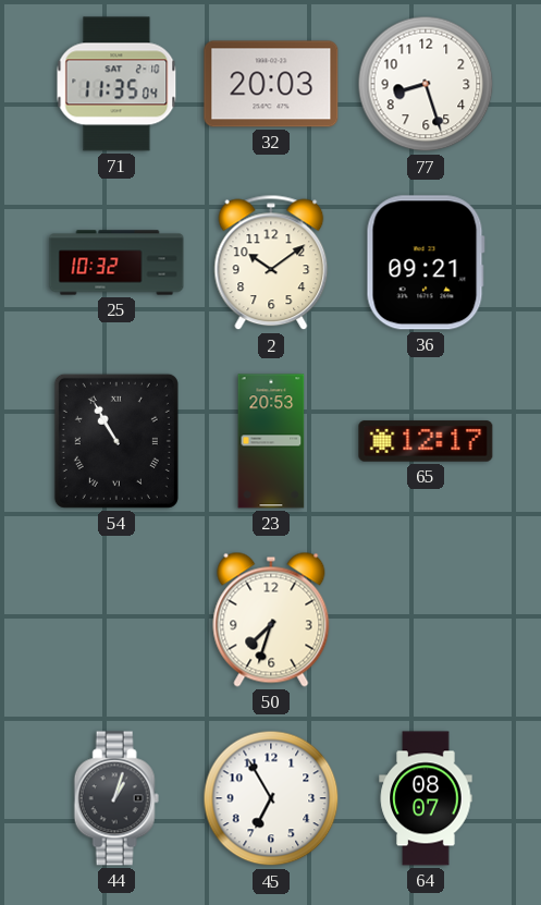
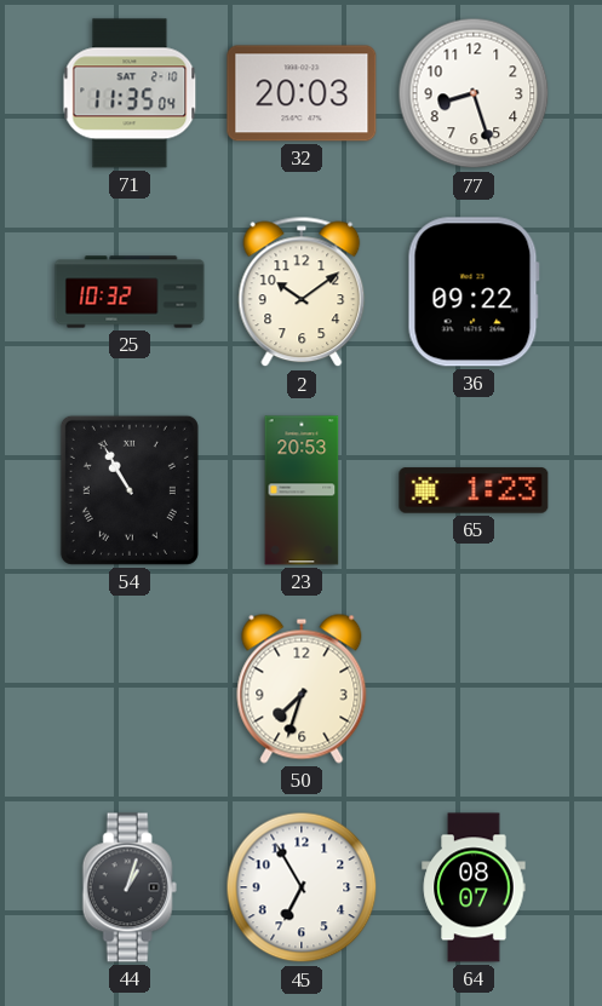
36: 09:21 -> 09:22
65: 12:17 -> 1:23
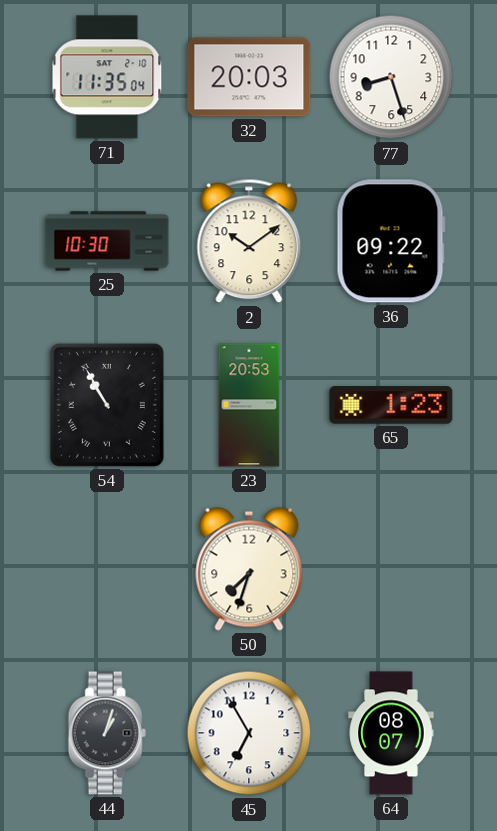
25: 10:32 -> 10:30
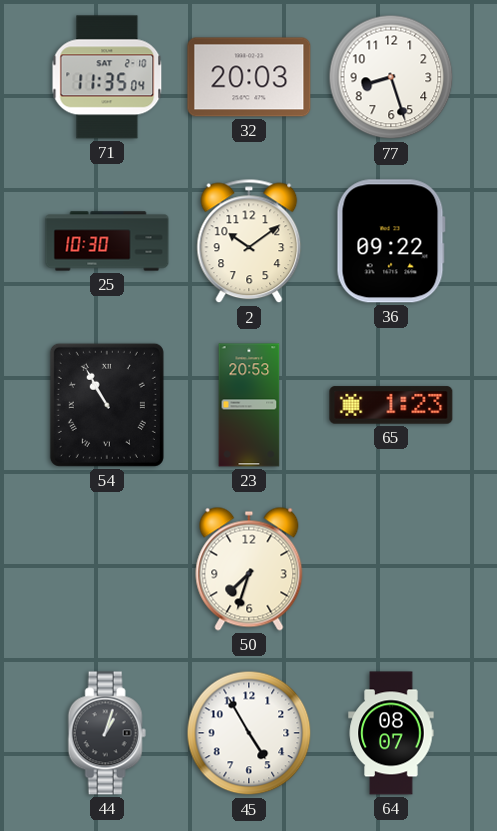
45: 6:55 -> 4:55
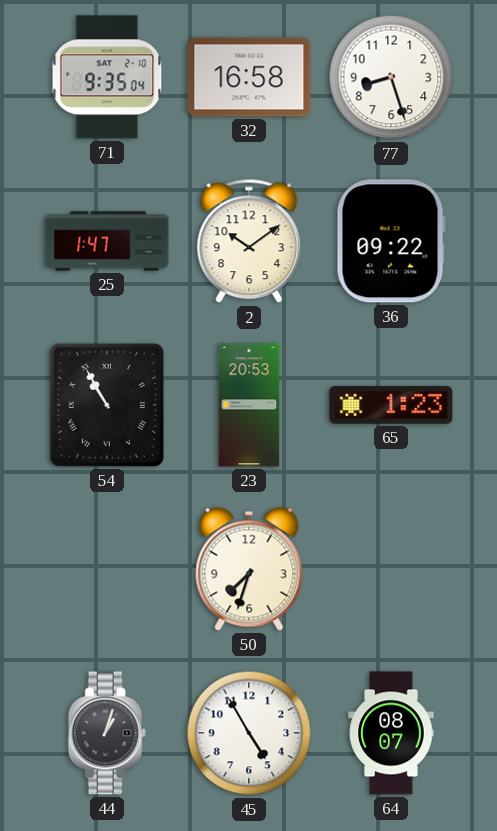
71: 11:35 -> 9:35
32: 20:03 -> 16:58
25: 10:30 -> 1:47
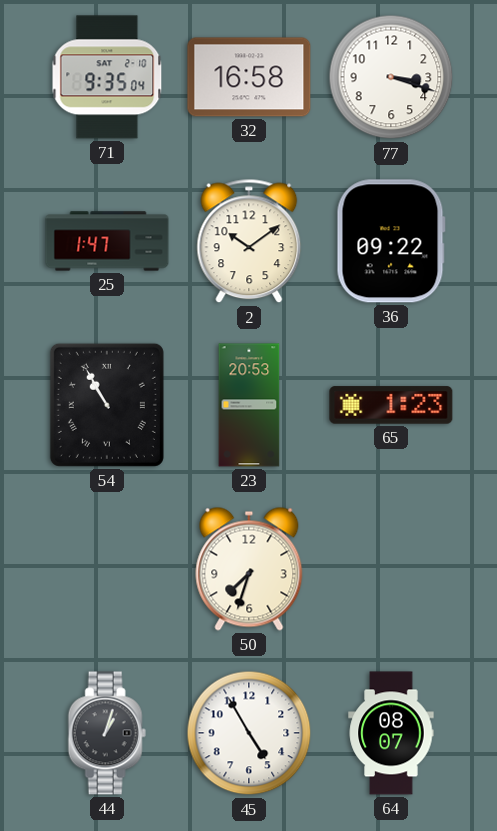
77: 8:27 -> 3:18
